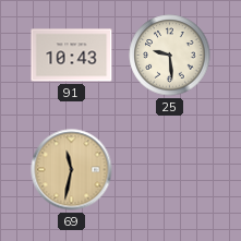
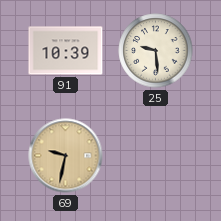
91: 10:43 -> 10:39
69: 11:32 -> 9:32
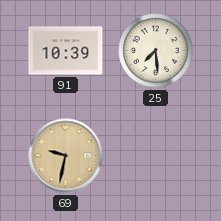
25: 9:29 -> 7:29
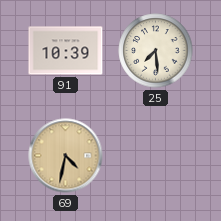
69: 9:32 -> 4:32
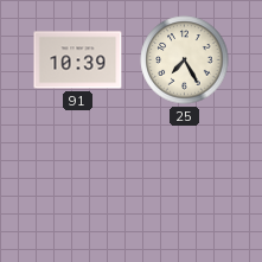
25: 7:29 -> 7:25
69: 4:32 -> none
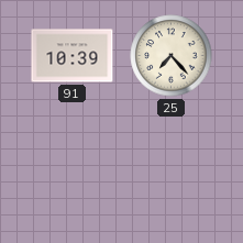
25: 7:25 -> 7:23
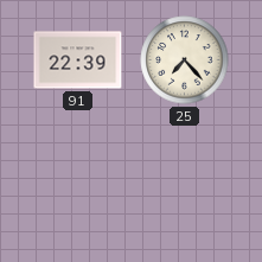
91: 10:39 -> 22:39
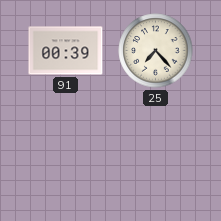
91: 22:39 -> 00:39
